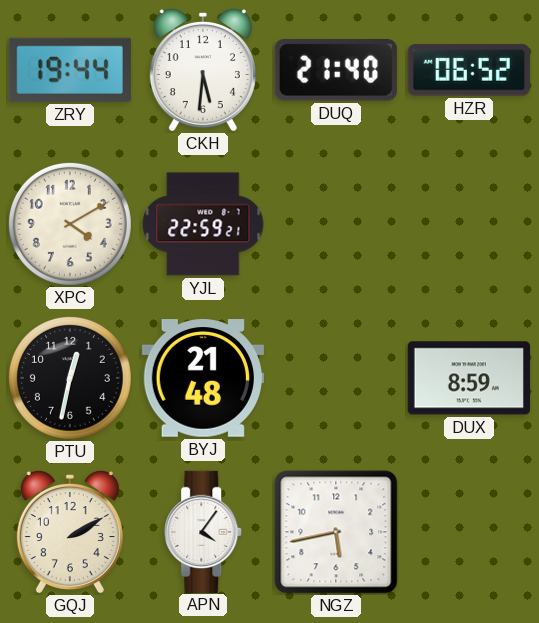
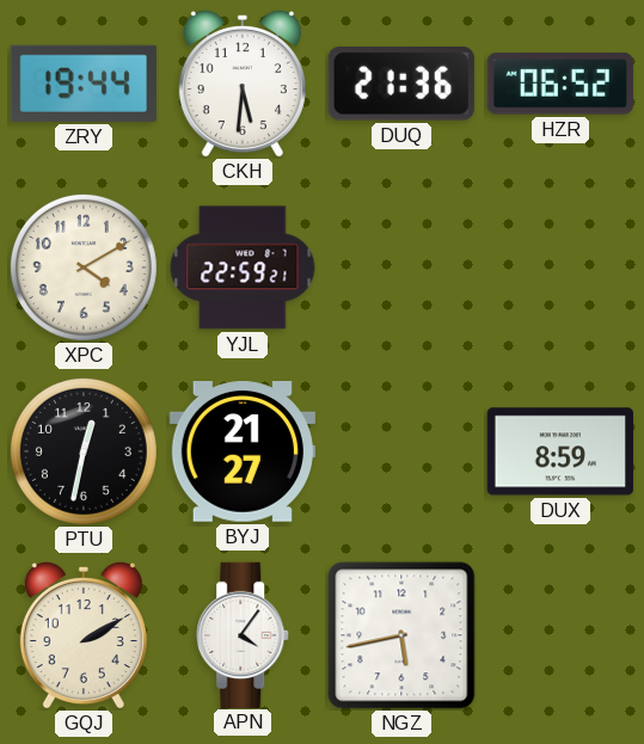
DUQ: 21:40 -> 21:36
BYJ: 21:48 -> 21:27
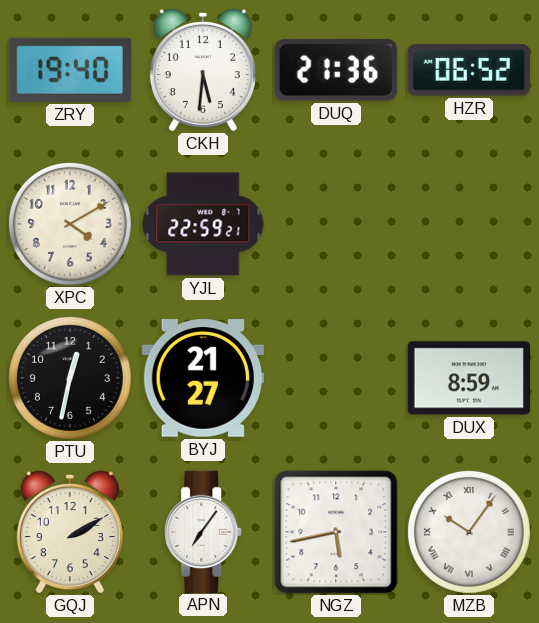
ZRY: 19:44 -> 19:40
APN: 4:06 -> 7:06
MZB: none -> 10:06
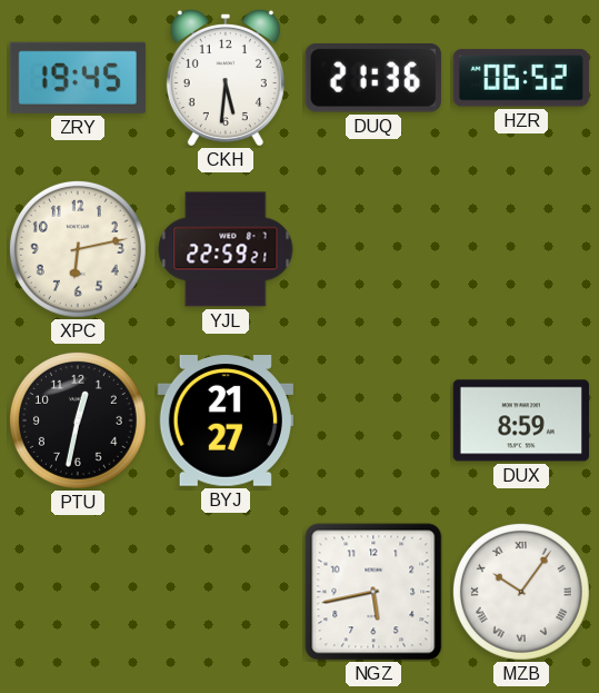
ZRY: 19:40 -> 19:45
XPC: 4:10 -> 6:13
GQJ: 2:10 -> none
APN: 7:06 -> none
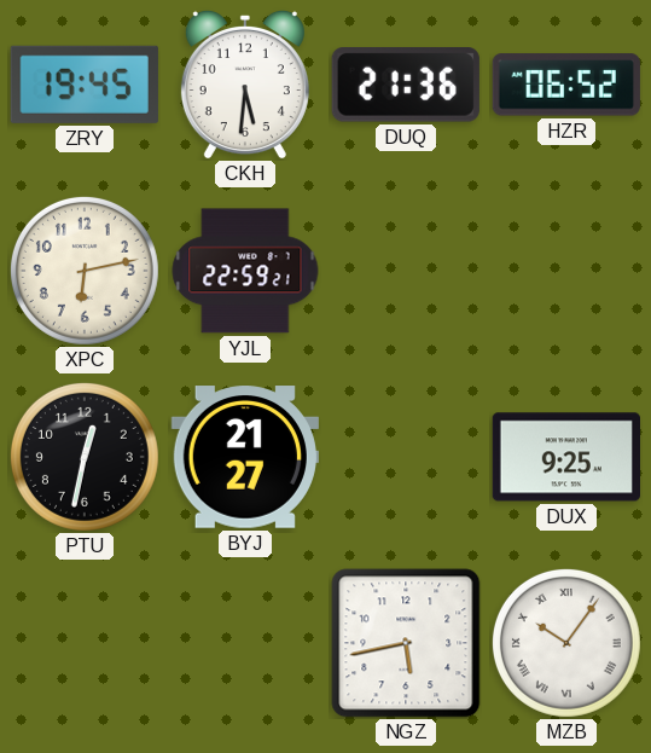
DUX: 8:59 -> 9:25
